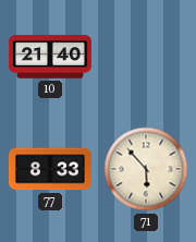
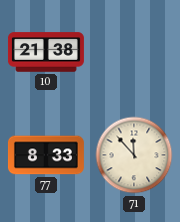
10: 21:40 -> 21:38
71: 5:53 -> 11:53
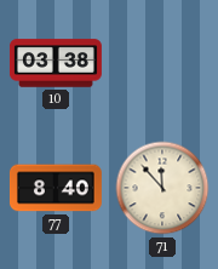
10: 21:38 -> 03:38
77: 8:33 -> 8:40
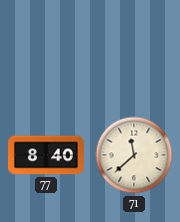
10: 03:38 -> none
71: 11:53 -> 11:38
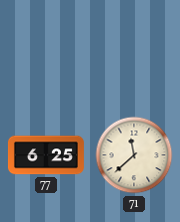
77: 8:40 -> 6:25
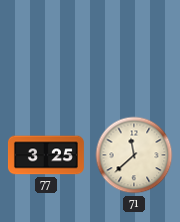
77: 6:25 -> 3:25
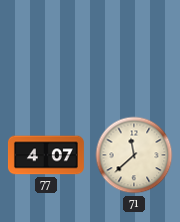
77: 3:25 -> 4:07
